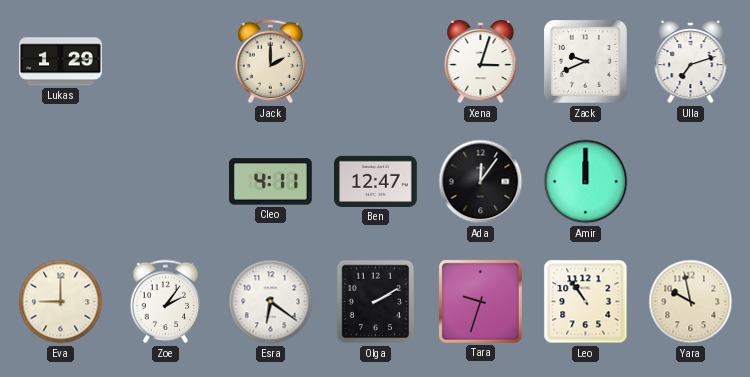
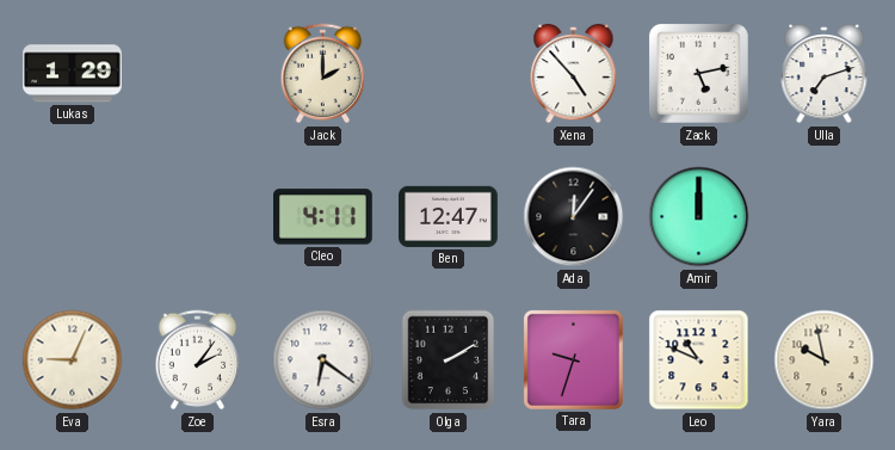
Xena: 3:03 -> 4:53
Zack: 9:41 -> 5:13
Eva: 9:00 -> 9:04
Leo: 10:54 -> 10:49
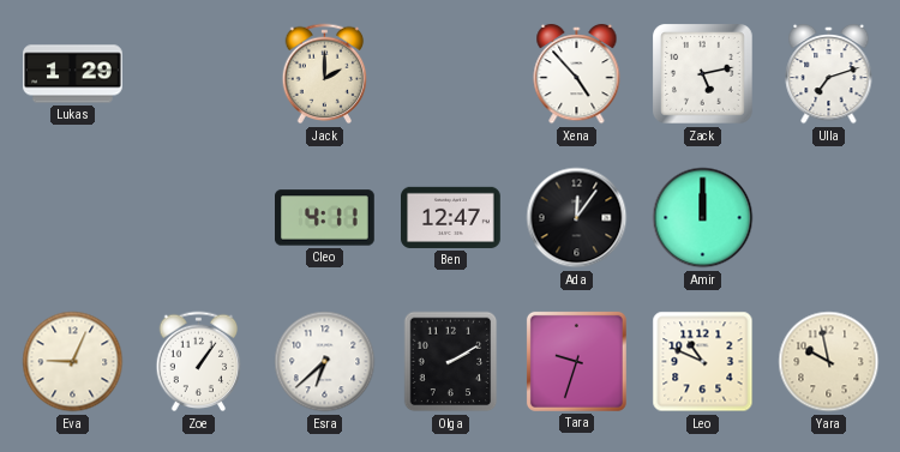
Zoe: 2:06 -> 1:06
Esra: 6:21 -> 6:38
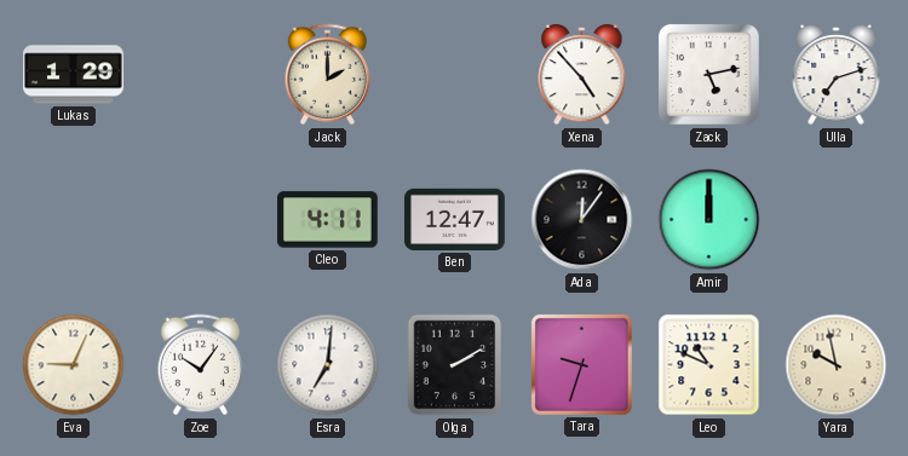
Zoe: 1:06 -> 10:06
Esra: 6:38 -> 7:01
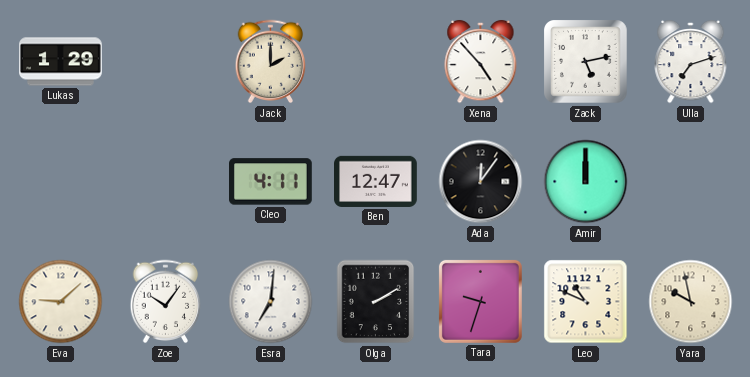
Eva: 9:04 -> 9:08
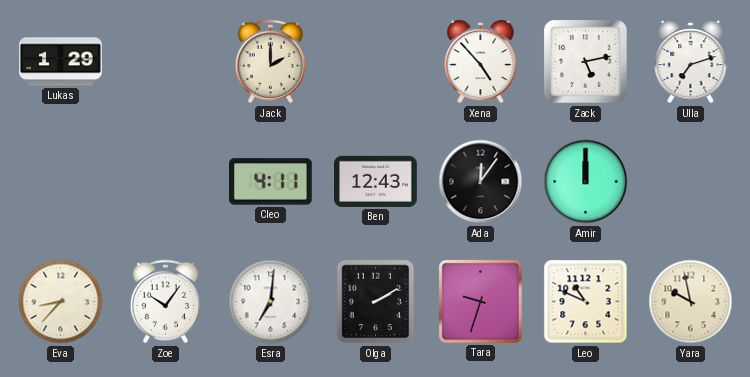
Ben: 12:47 -> 12:43
Eva: 9:08 -> 8:37
